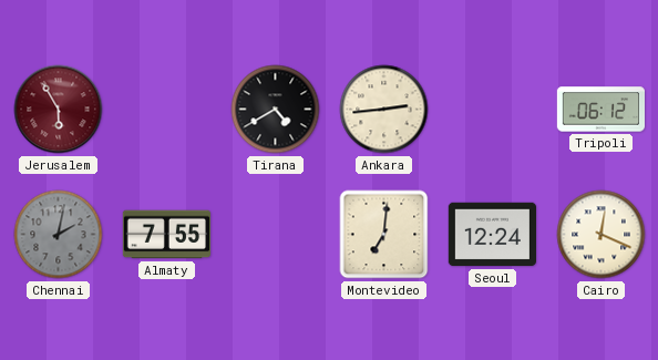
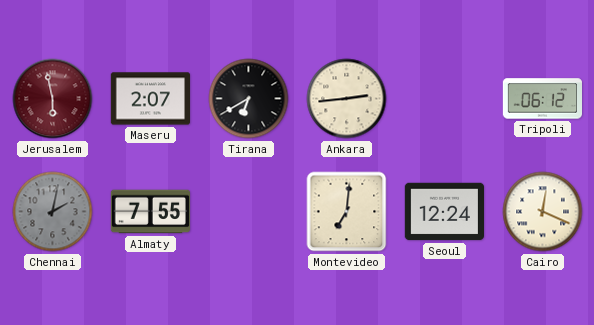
Jerusalem: 5:55 -> 5:58
Maseru: none -> 2:07
Tirana: 4:40 -> 6:40
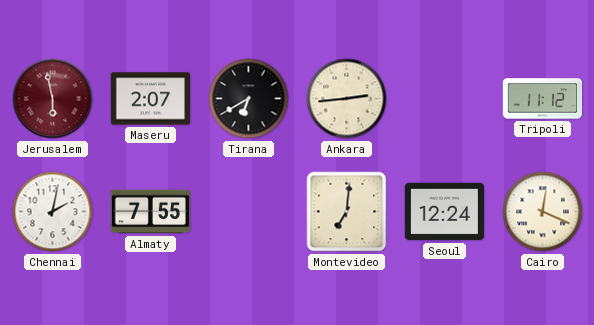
Tripoli: 06:12 -> 11:12
Chennai dial: grey -> white
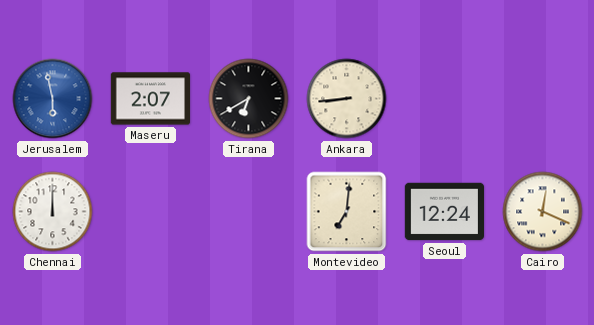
Jerusalem dial: burgundy -> blue
Ankara: 2:44 -> 8:44
Tripoli: 11:12 -> none
Chennai: 2:02 -> 12:00
Almaty: 7:55 -> none
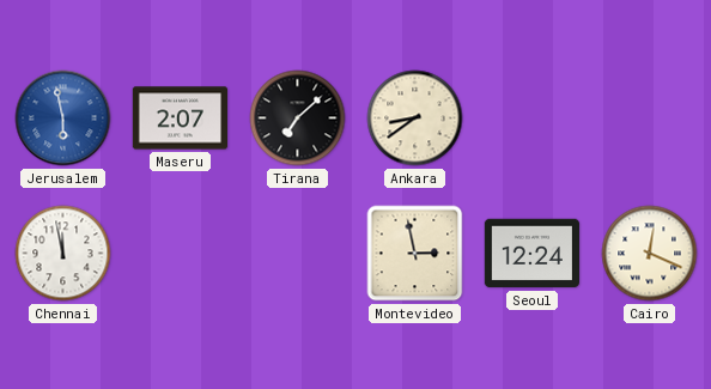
Tirana: 6:40 -> 7:08
Ankara: 8:44 -> 8:39
Chennai: 12:00 -> 11:58
Montevideo: 7:01 -> 2:58
